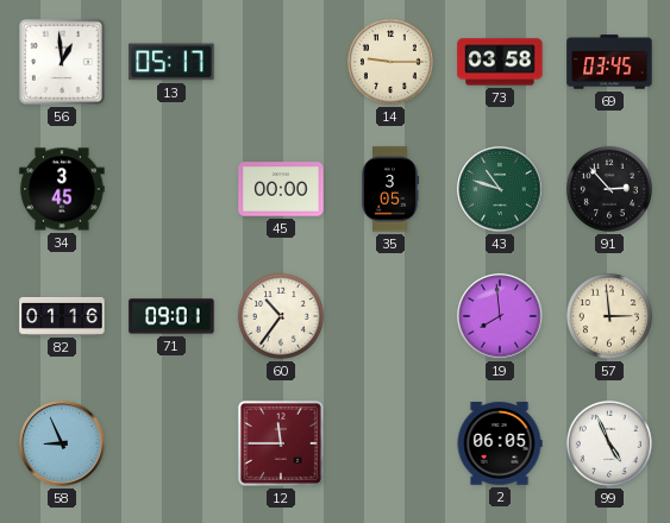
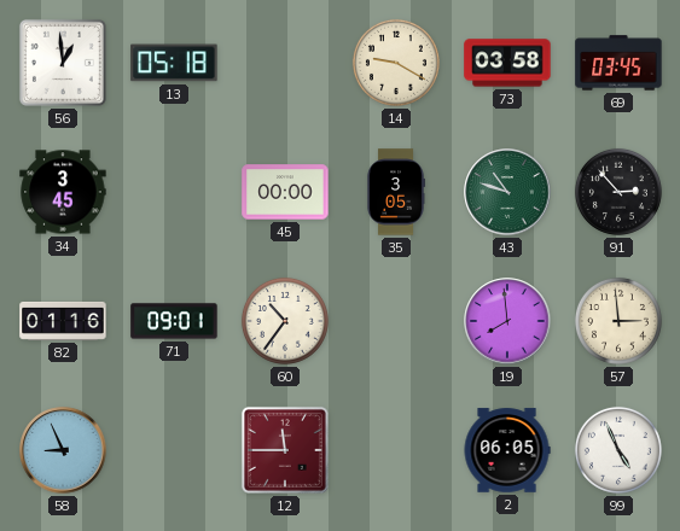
13: 05:17 -> 05:18
14: 9:15 -> 9:20
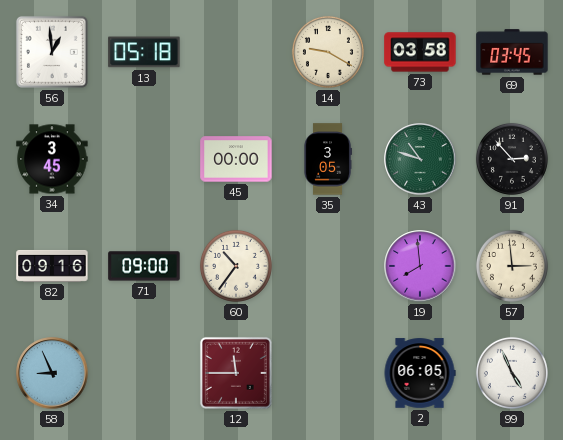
82: 01:16 -> 09:16
71: 09:01 -> 09:00
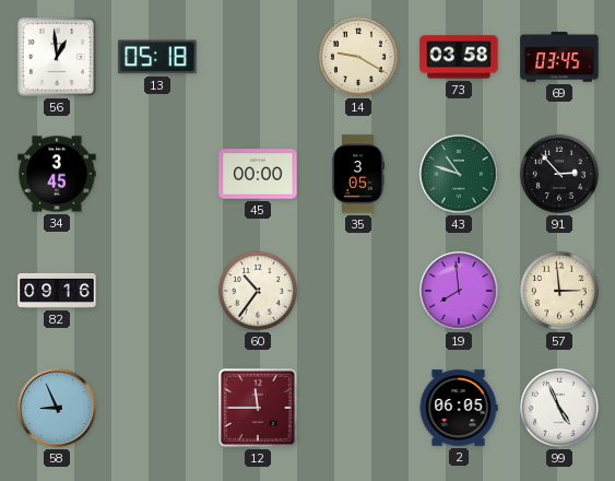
71: 09:00 -> none
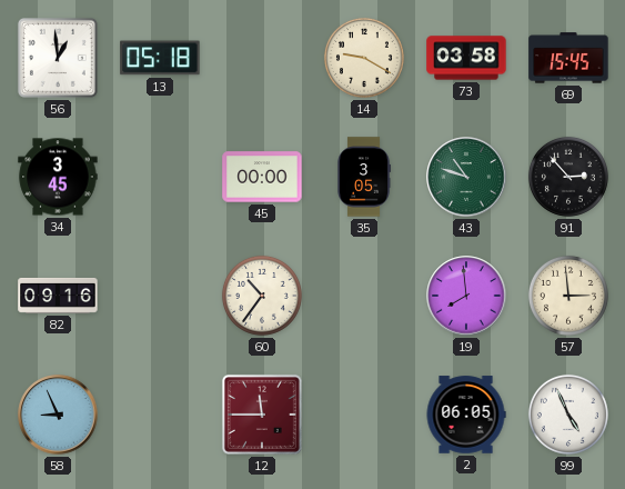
69: 03:45 -> 15:45
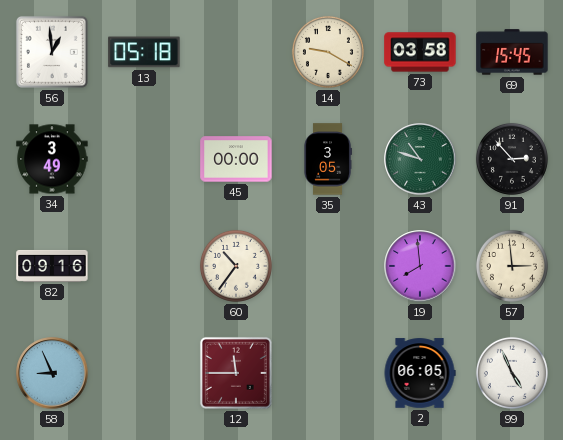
34: 3:45 -> 3:49
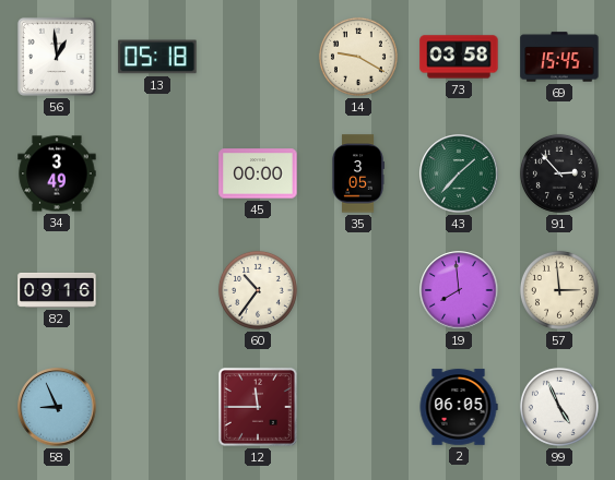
43: 10:48 -> 1:37
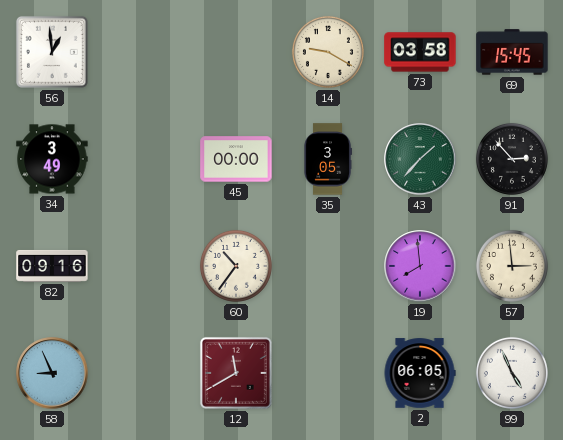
13: 05:18 -> none
12: 11:45 -> 11:40
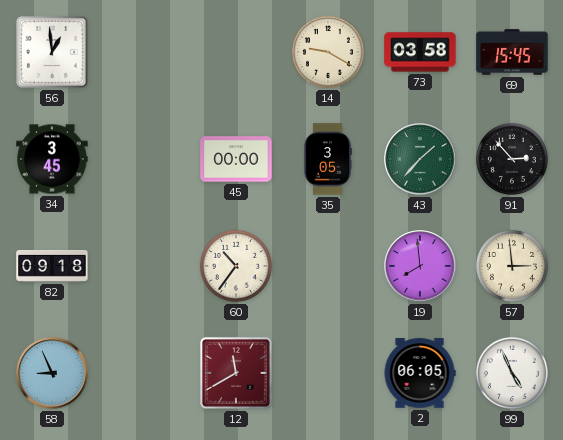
34: 3:49 -> 3:45
82: 09:16 -> 09:18
